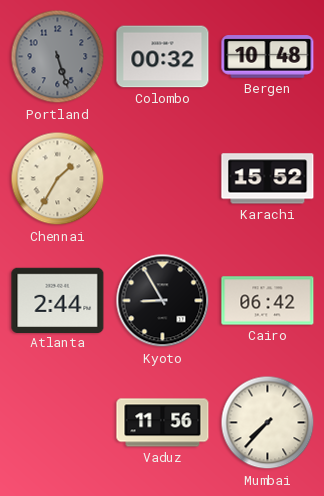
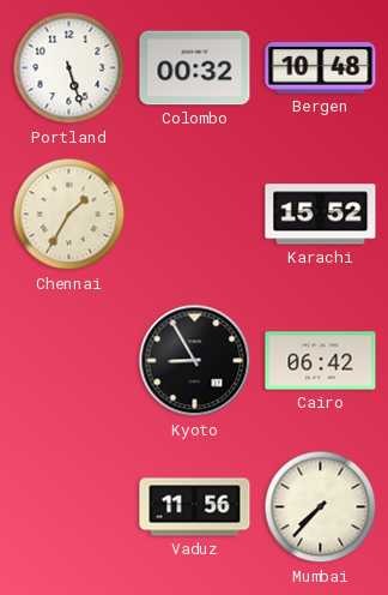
Portland dial: grey -> white
Atlanta: 2:44 -> none
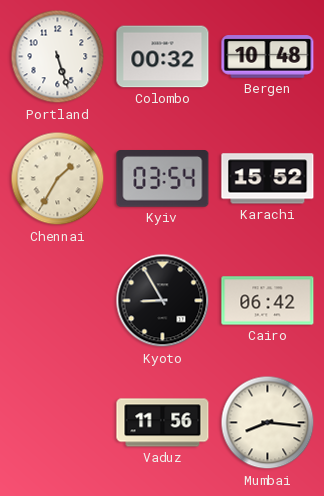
Kyiv: none -> 03:54
Mumbai: 7:37 -> 8:16
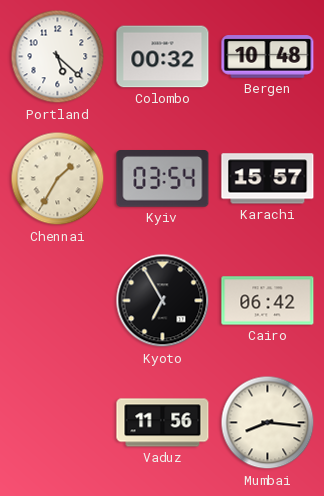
Portland: 5:27 -> 5:22
Karachi: 15:52 -> 15:57
Kyoto: 8:55 -> 6:55
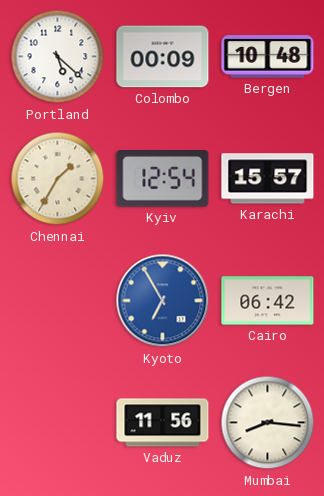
Colombo: 00:32 -> 00:09
Kyiv: 03:54 -> 12:54
Kyoto dial: black -> blue
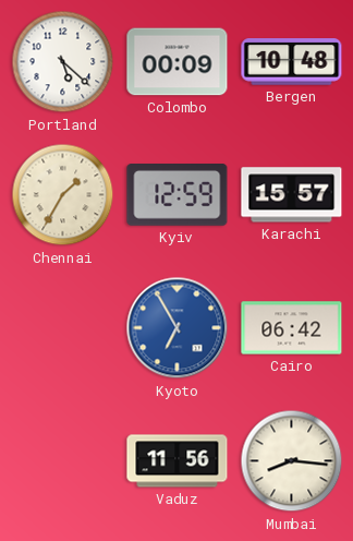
Kyiv: 12:54 -> 12:59
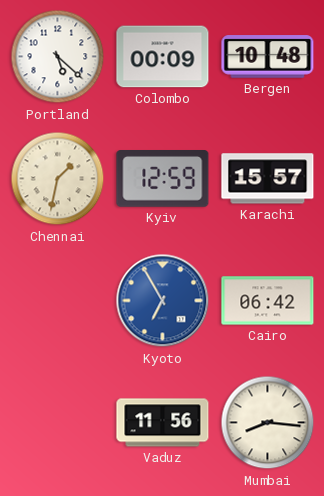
Chennai: 1:35 -> 1:32
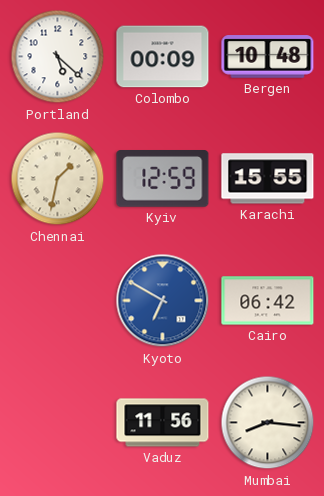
Karachi: 15:57 -> 15:55
Kyoto: 6:55 -> 6:50
